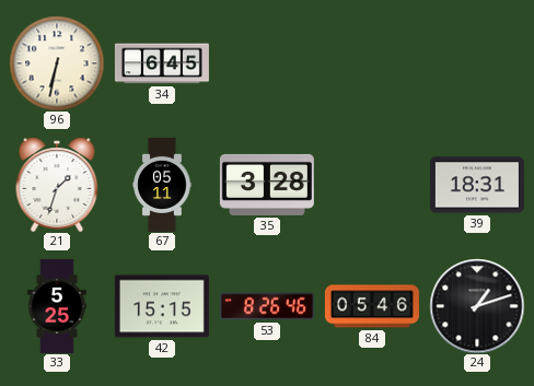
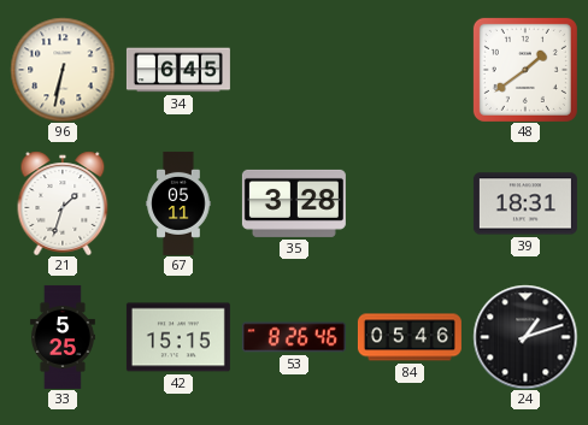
48: none -> 1:39
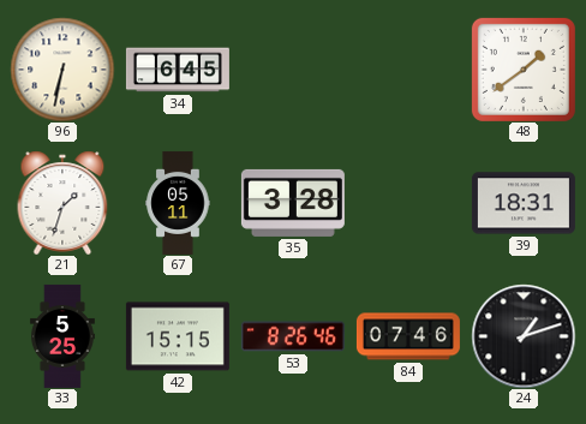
84: 05:46 -> 07:46
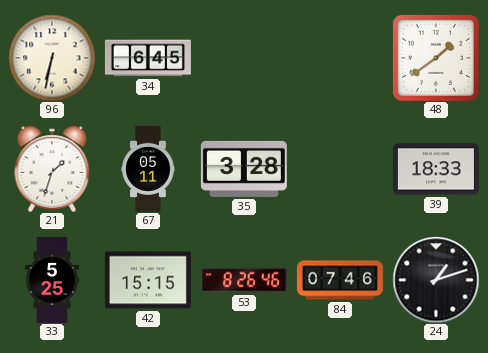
39: 18:31 -> 18:33
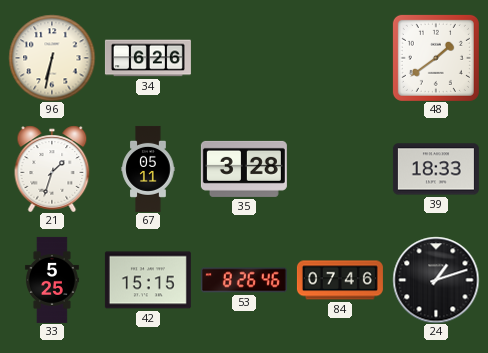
34: 6:45 -> 6:26
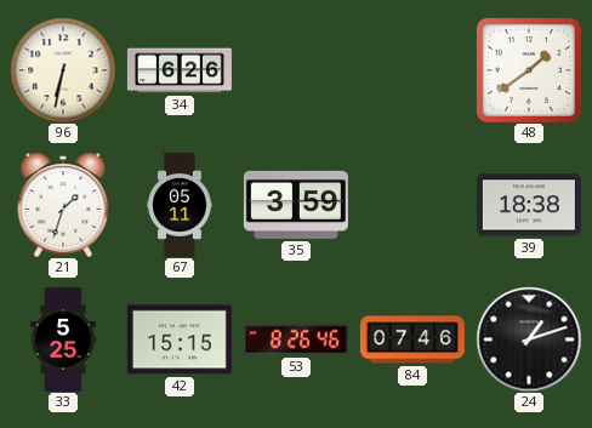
35: 3:28 -> 3:59
39: 18:33 -> 18:38
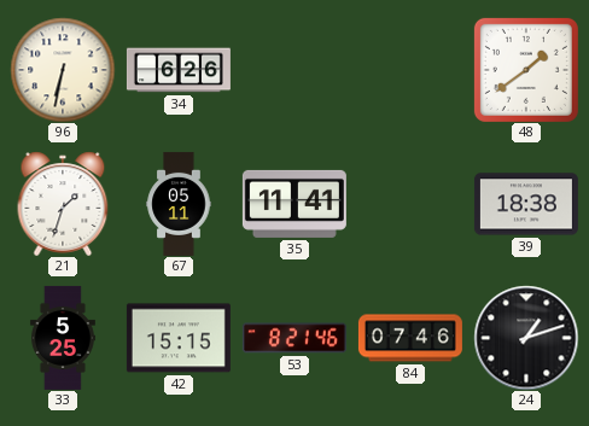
35: 3:59 -> 11:41
53: 8:26 -> 8:21
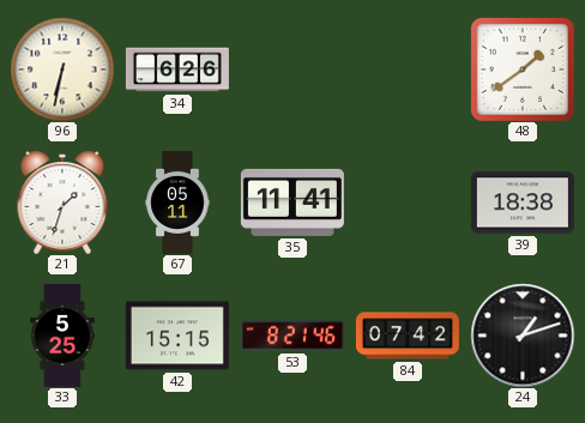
84: 07:46 -> 07:42
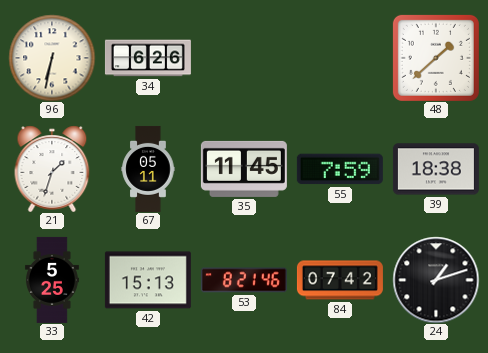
48: 1:39 -> 1:38
35: 11:41 -> 11:45
55: none -> 7:59
42: 15:15 -> 15:13
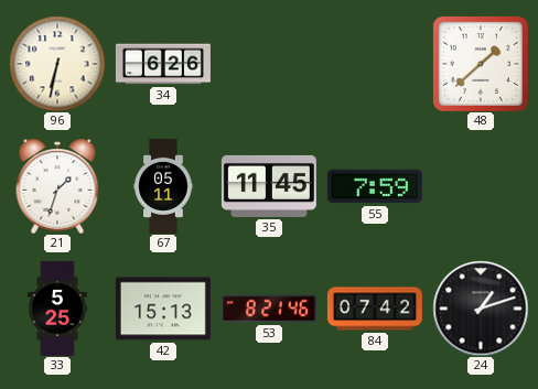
39: 18:38 -> none
